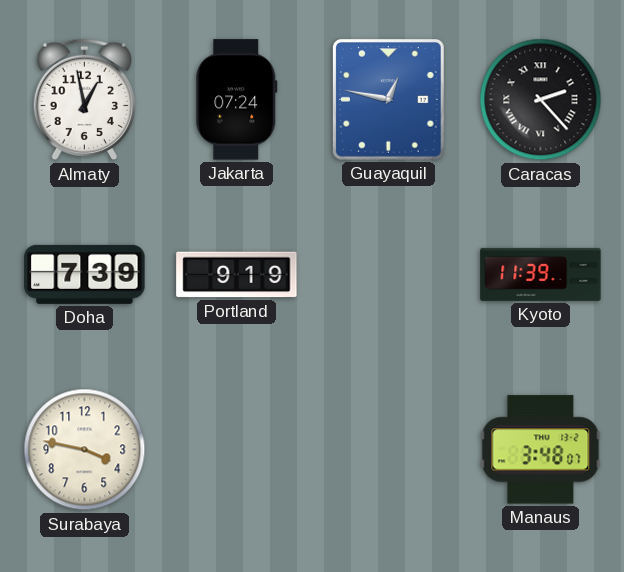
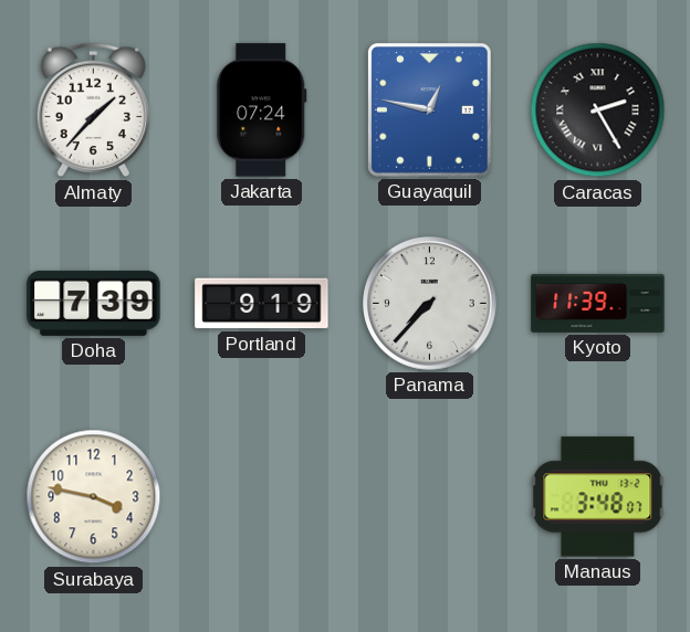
Almaty: 12:58 -> 1:37
Caracas: 2:23 -> 2:25
Panama: none -> 7:37
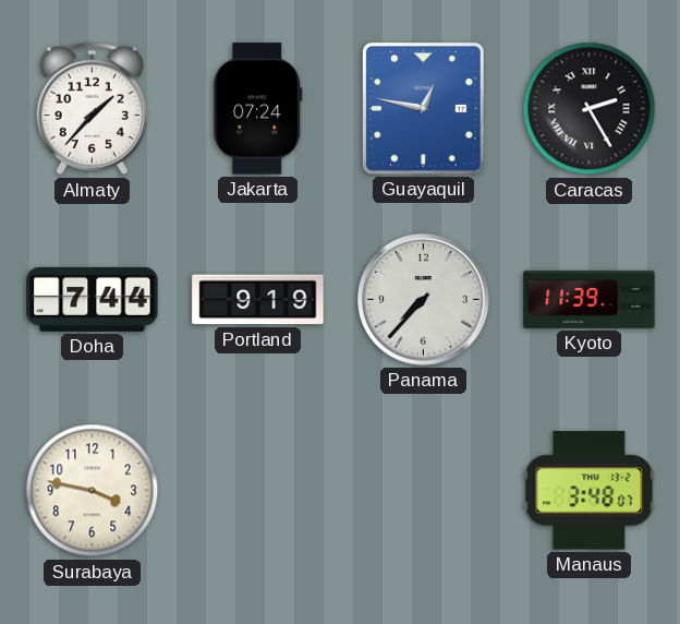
Doha: 7:39 -> 7:44
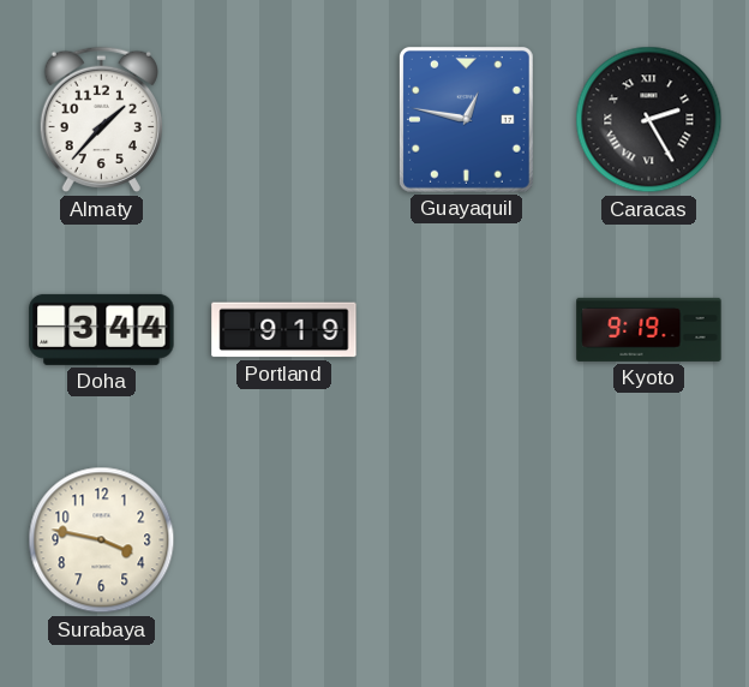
Jakarta: 07:24 -> none
Doha: 7:44 -> 3:44
Panama: 7:37 -> none
Kyoto: 11:39 -> 9:19
Manaus: 3:48 -> none
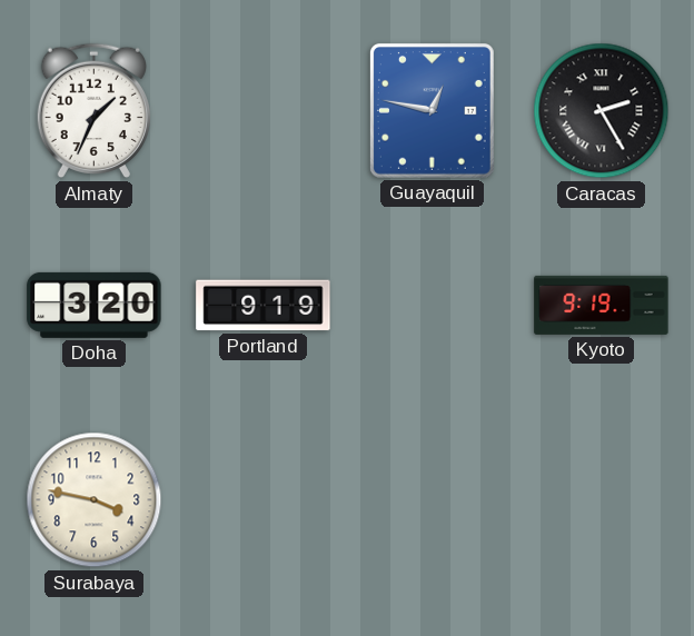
Almaty: 1:37 -> 1:34
Doha: 3:44 -> 3:20
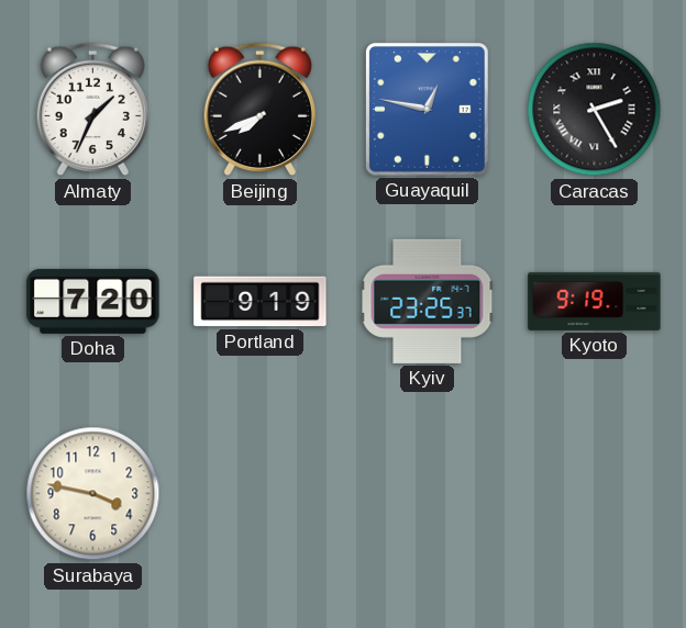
Beijing: none -> 7:41
Doha: 3:20 -> 7:20
Kyiv: none -> 23:25
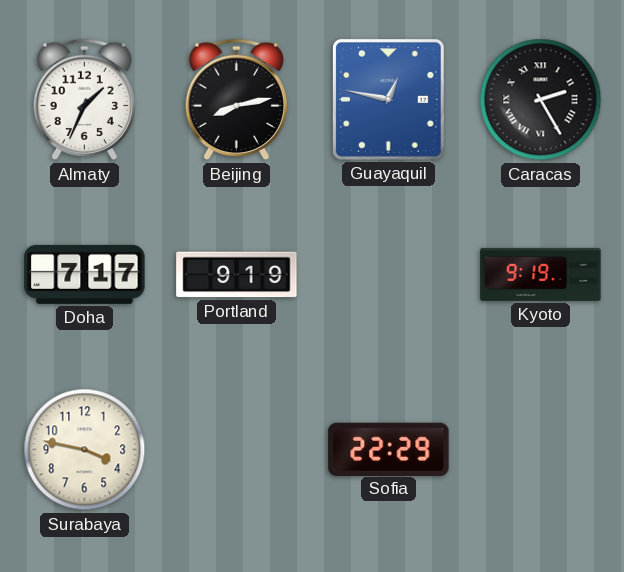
Beijing: 7:41 -> 8:13
Doha: 7:20 -> 7:17
Kyiv: 23:25 -> none
Sofia: none -> 22:29
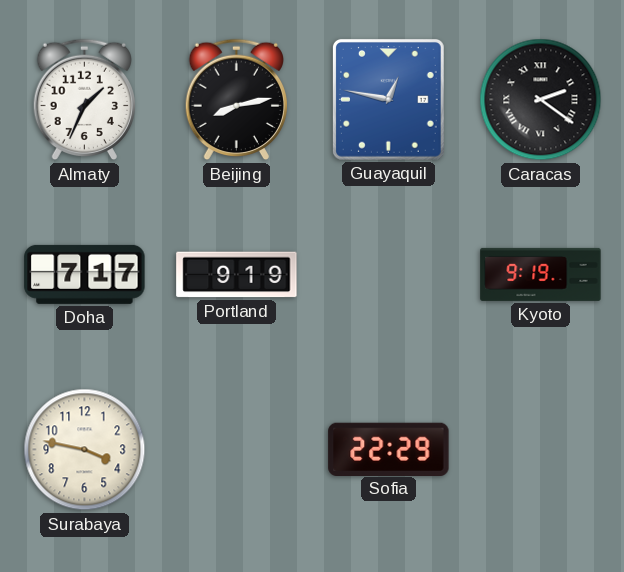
Caracas: 2:25 -> 2:21
